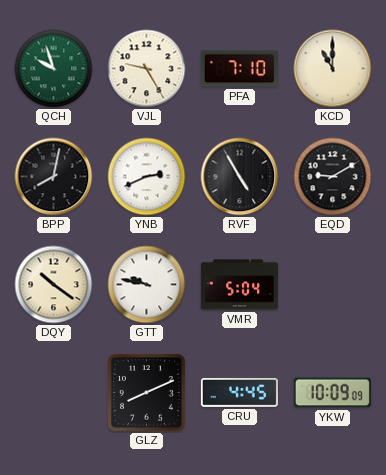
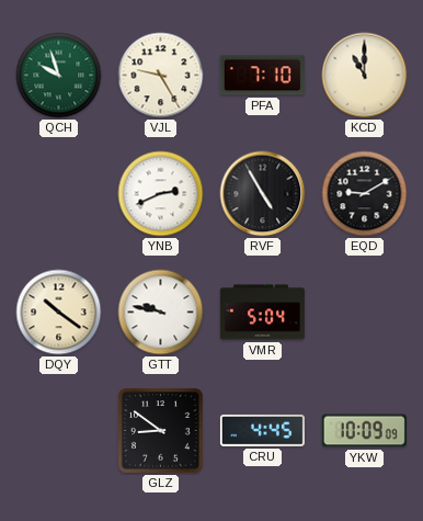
BPP: 8:02 -> none
GLZ: 8:11 -> 8:51
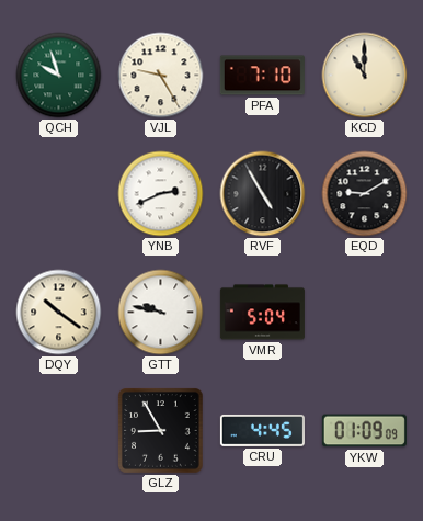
GLZ: 8:51 -> 8:55
YKW: 10:09 -> 01:09
